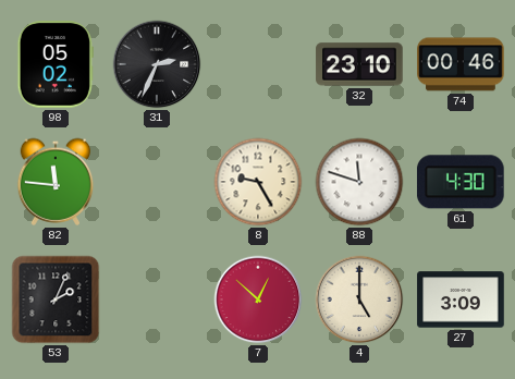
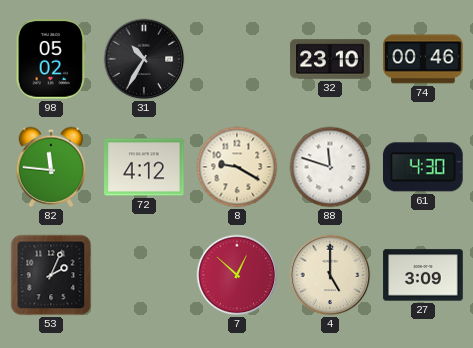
31: 2:34 -> 10:35
72: none -> 4:12
8: 9:25 -> 9:20
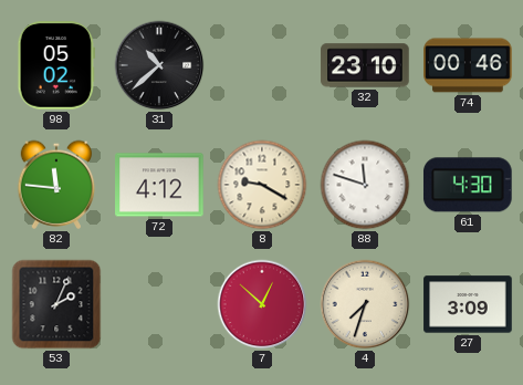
31: 10:35 -> 10:38
4: 5:00 -> 7:33
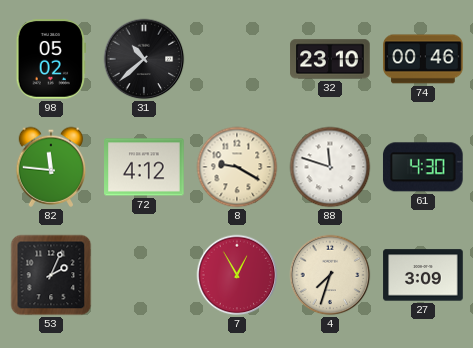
7: 12:52 -> 12:55
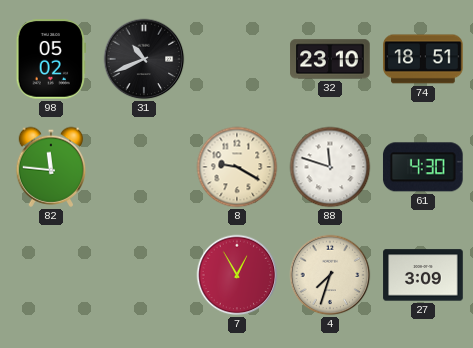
31: 10:38 -> 10:41
74: 00:46 -> 18:51
72: 4:12 -> none
53: 2:04 -> none
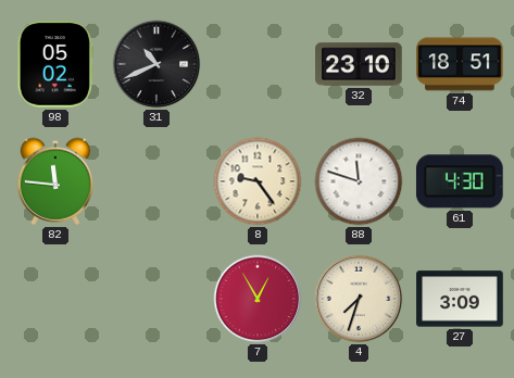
8: 9:20 -> 9:24
